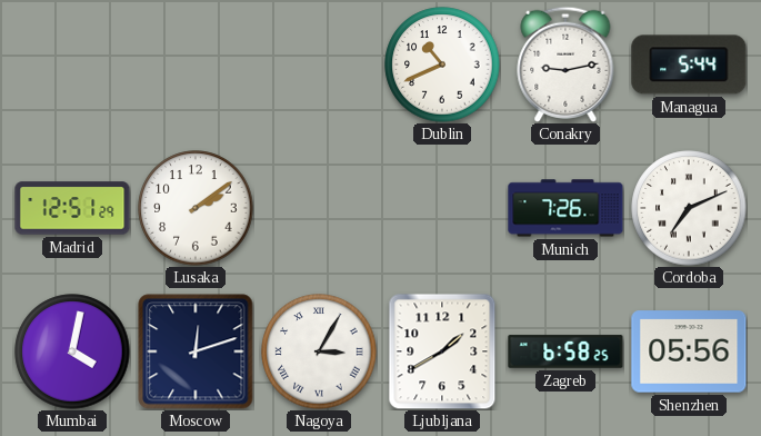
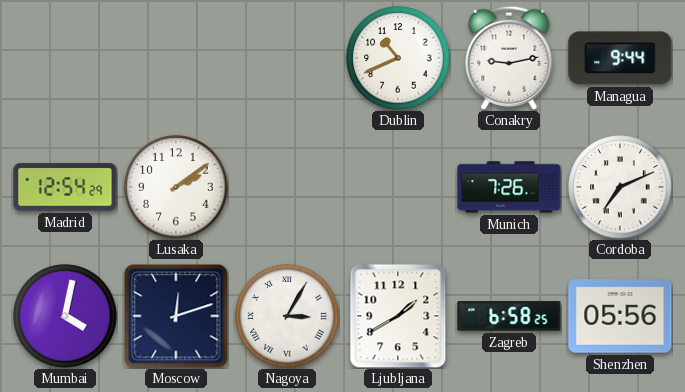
Managua: 5:44 -> 9:44
Madrid: 12:51 -> 12:54
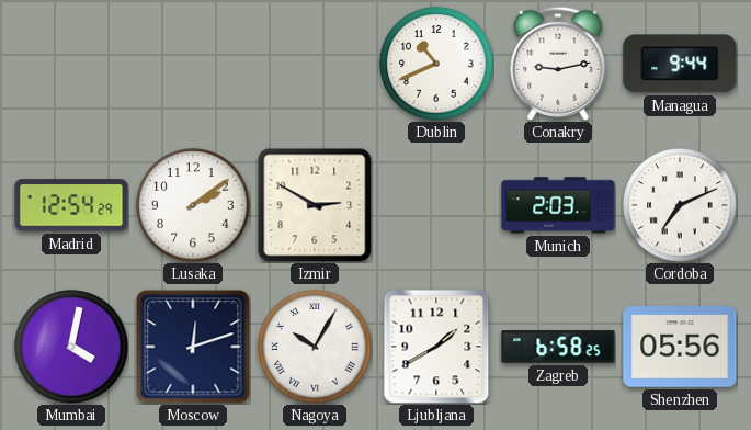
Izmir: none -> 2:50
Munich: 7:26 -> 2:03
Nagoya: 3:05 -> 10:05
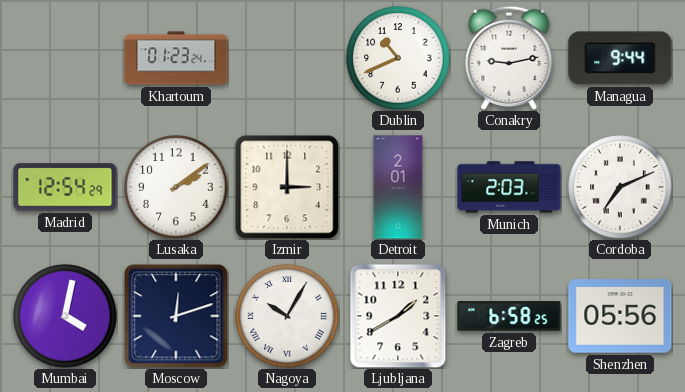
Khartoum: none -> 01:23
Izmir: 2:50 -> 3:00
Detroit: none -> 2:01
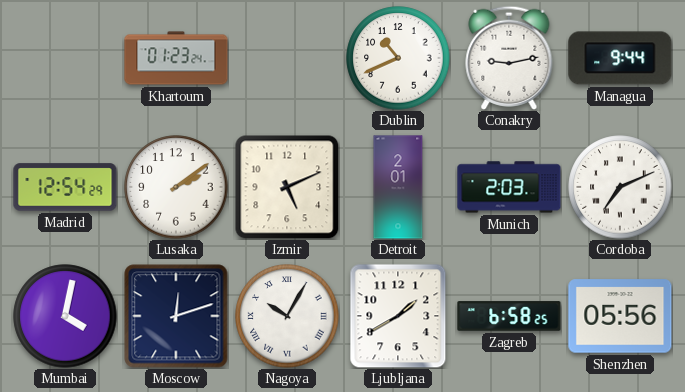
Izmir: 3:00 -> 5:11
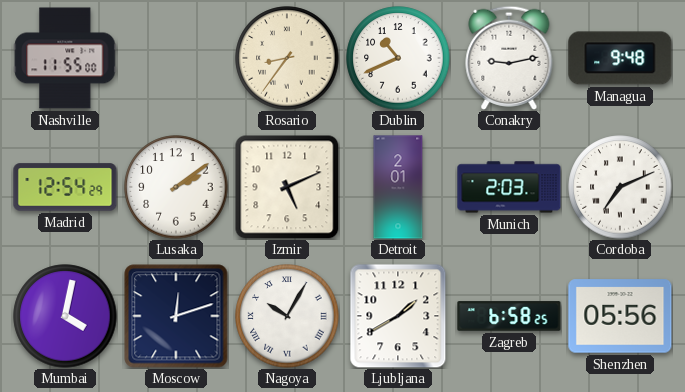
Nashville: none -> 11:55
Khartoum: 01:23 -> none
Rosario: none -> 8:36
Managua: 9:44 -> 9:48
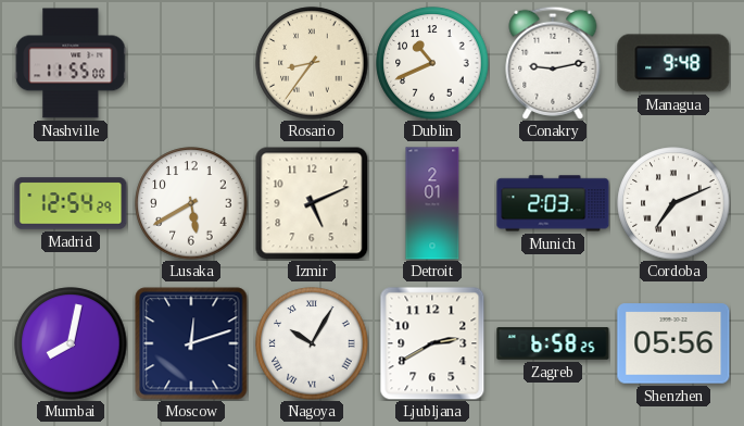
Lusaka: 2:09 -> 5:40
Mumbai: 4:02 -> 8:02
Ljubljana: 1:40 -> 2:40
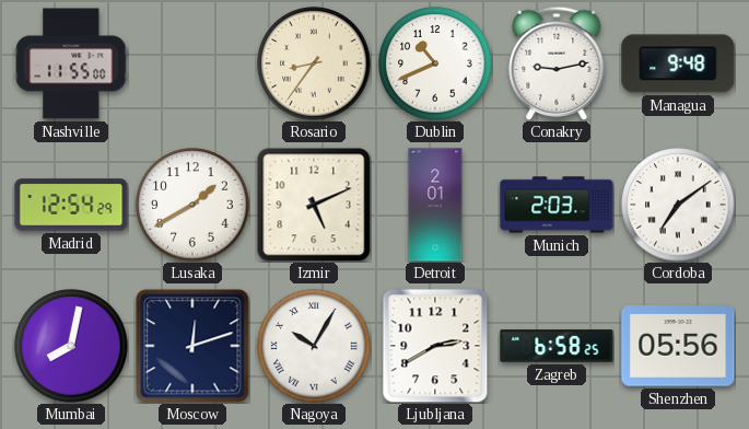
Lusaka: 5:40 -> 1:40
Cordoba: 7:11 -> 7:09
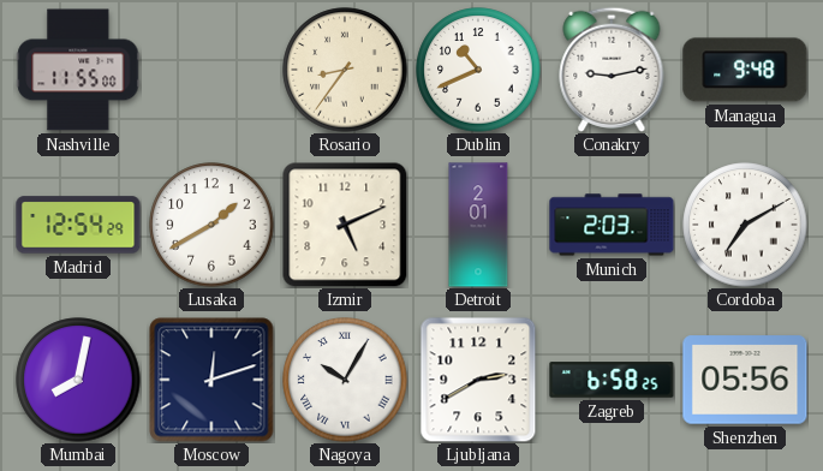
Cordoba: 7:09 -> 7:10
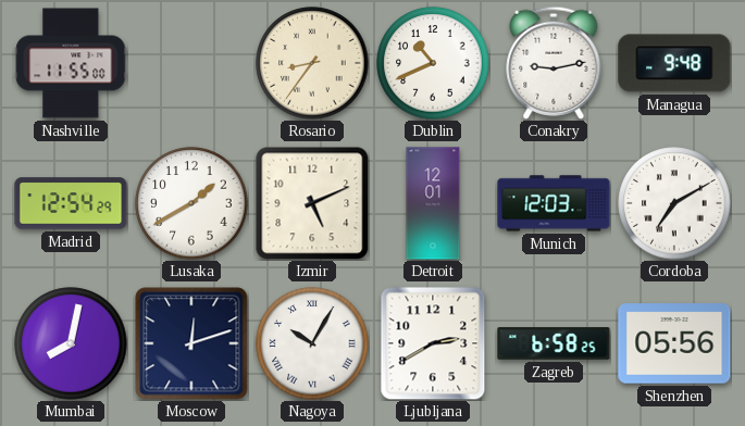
Detroit: 2:01 -> 12:01
Munich: 2:03 -> 12:03
